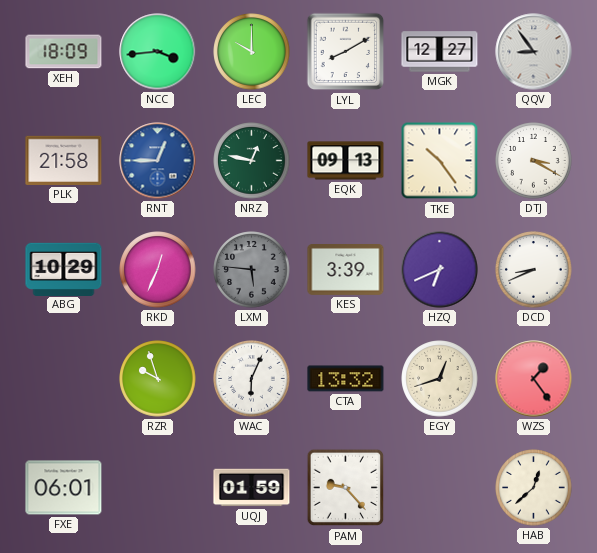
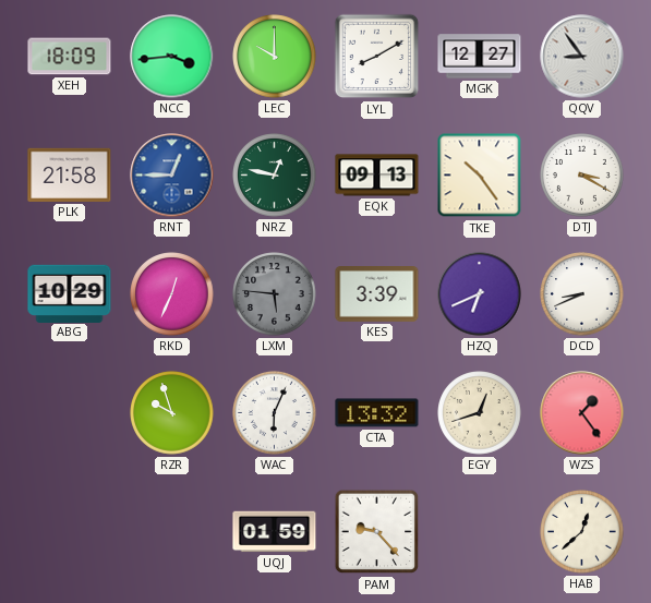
FXE: 06:01 -> none
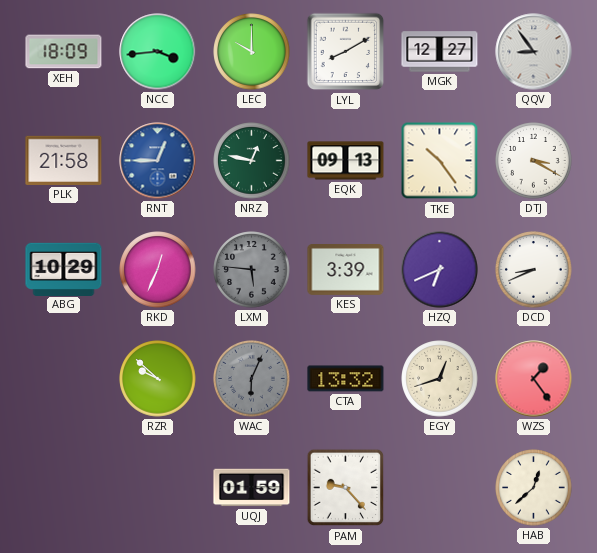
RZR: 9:57 -> 9:52
WAC dial: white -> grey
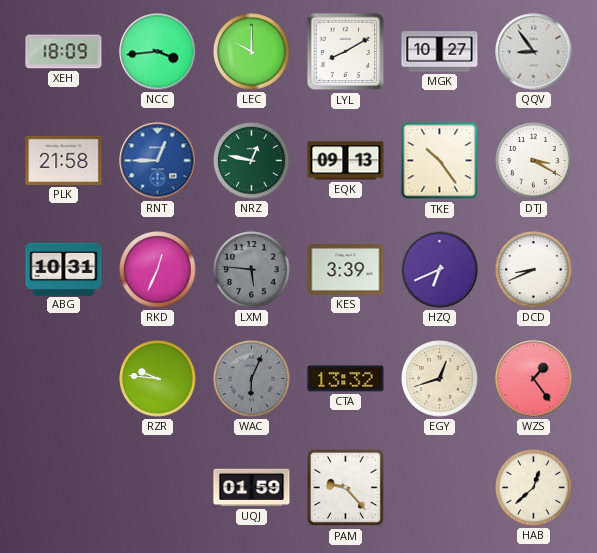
MGK: 12:27 -> 10:27
ABG: 10:29 -> 10:31
RZR: 9:52 -> 9:46
